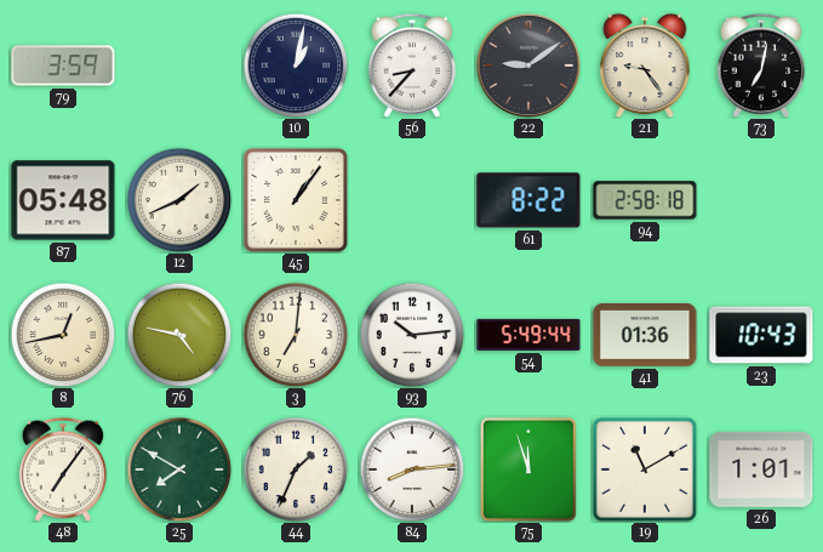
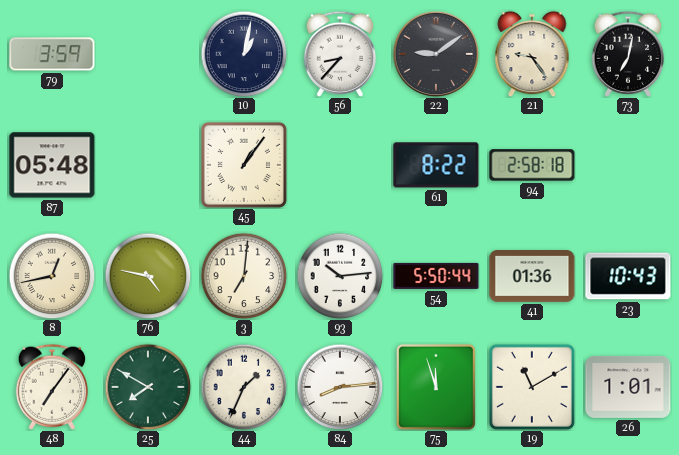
12: 1:41 -> none
54: 5:49 -> 5:50
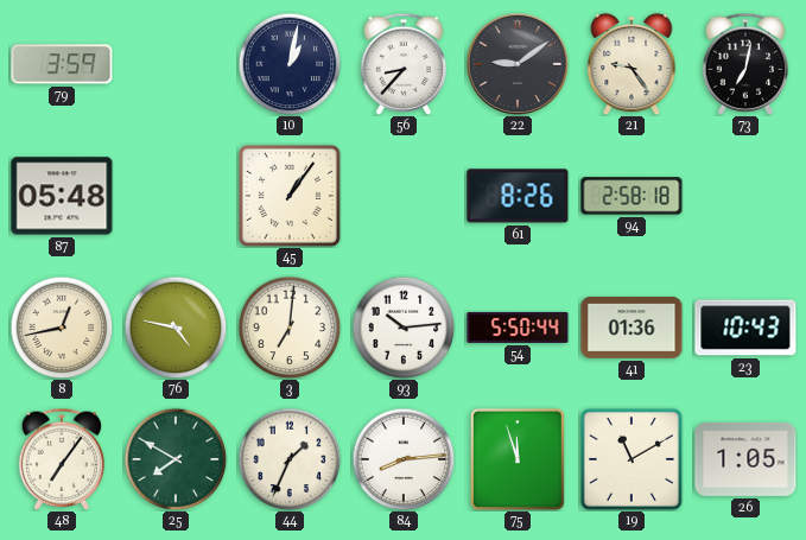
61: 8:22 -> 8:26
26: 1:01 -> 1:05
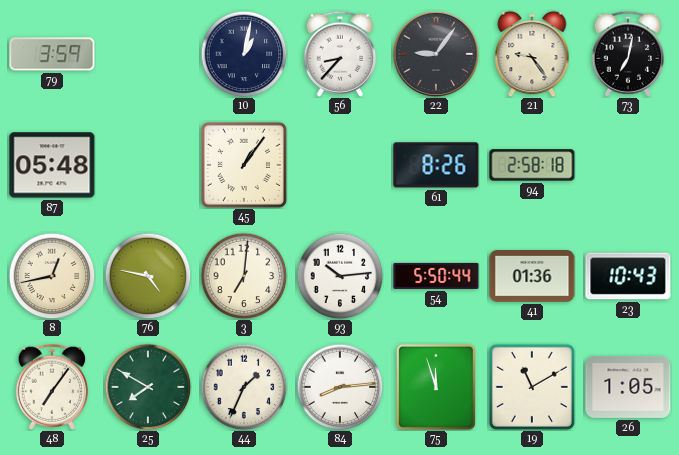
22: 9:09 -> 9:06
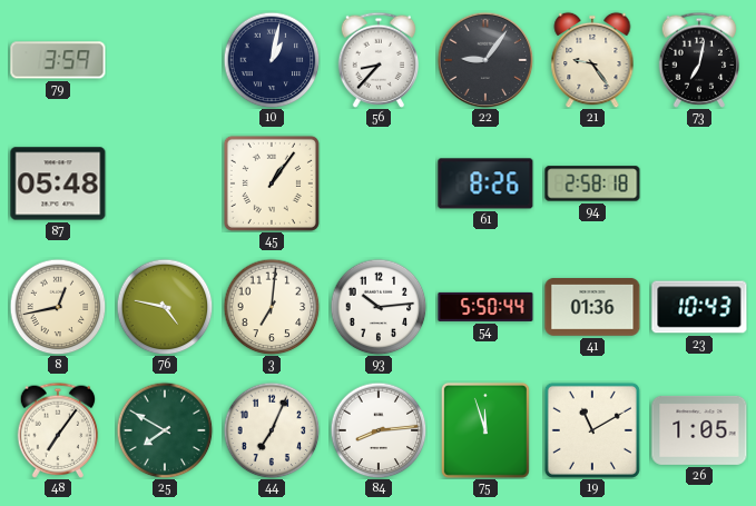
44: 1:34 -> 7:04
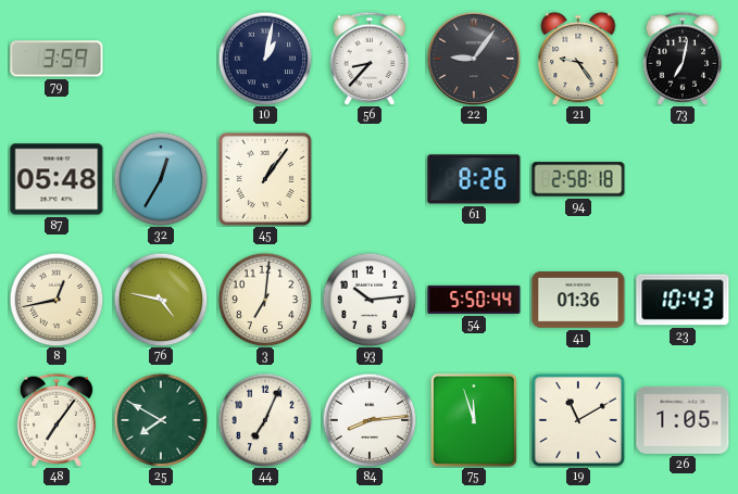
32: none -> 12:35
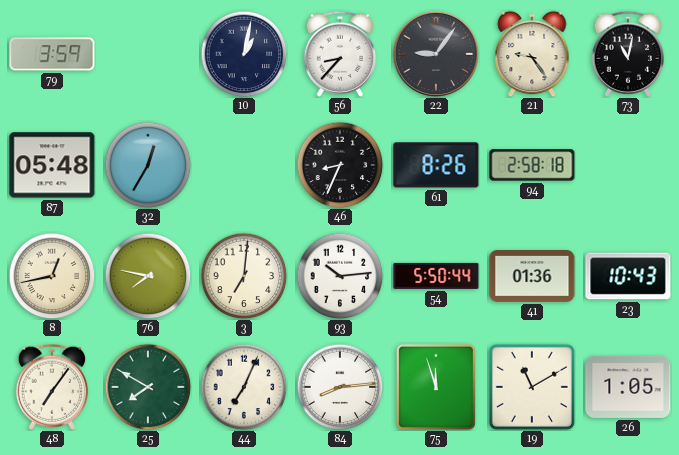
73: 7:02 -> 11:02
45: 1:06 -> none
46: none -> 8:34
76: 4:47 -> 7:47
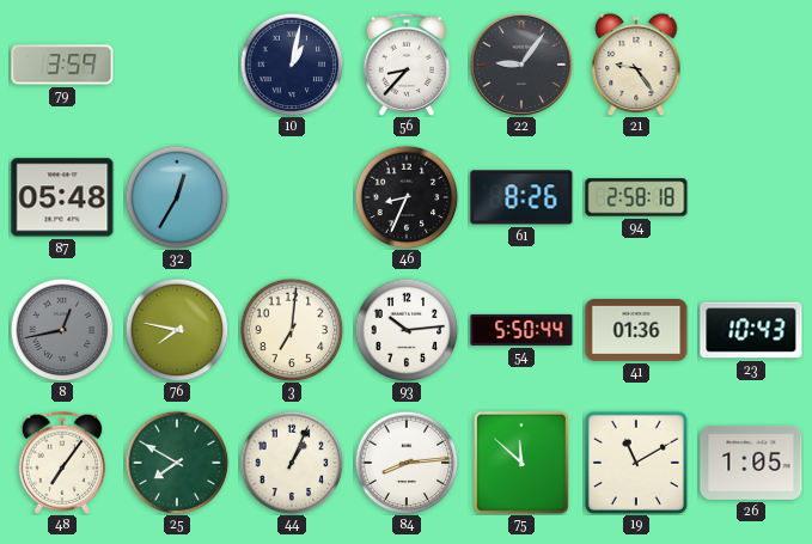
73: 11:02 -> none
8 dial: cream -> grey
44: 7:04 -> 1:04
75: 11:57 -> 11:52
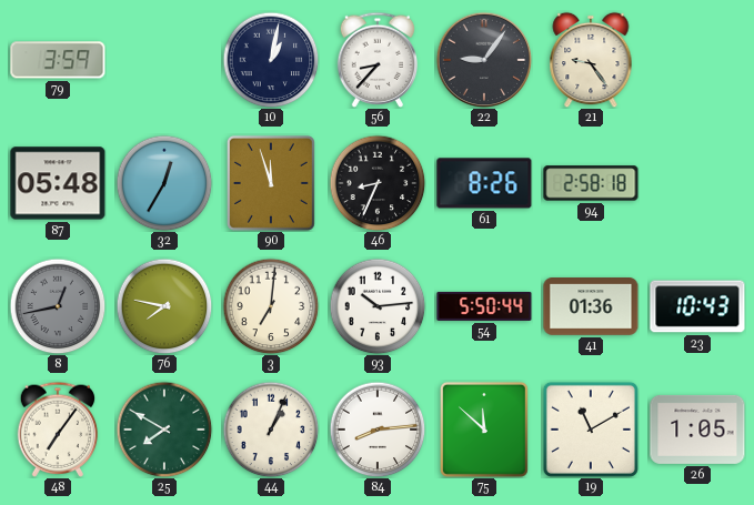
90: none -> 11:57
